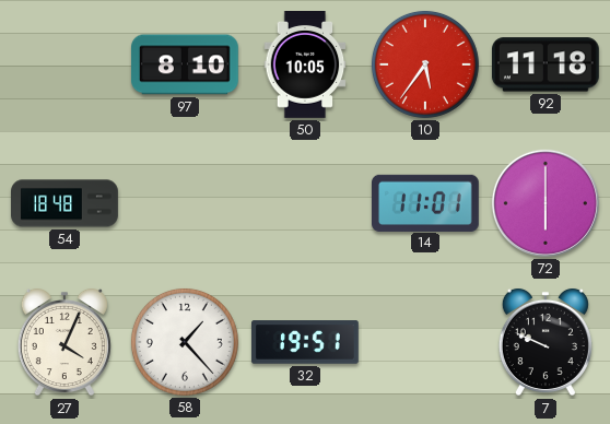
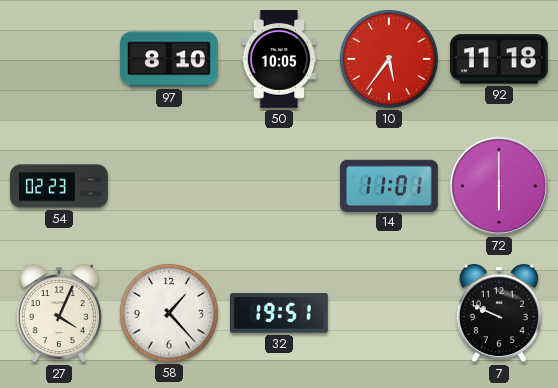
54: 18:48 -> 02:23
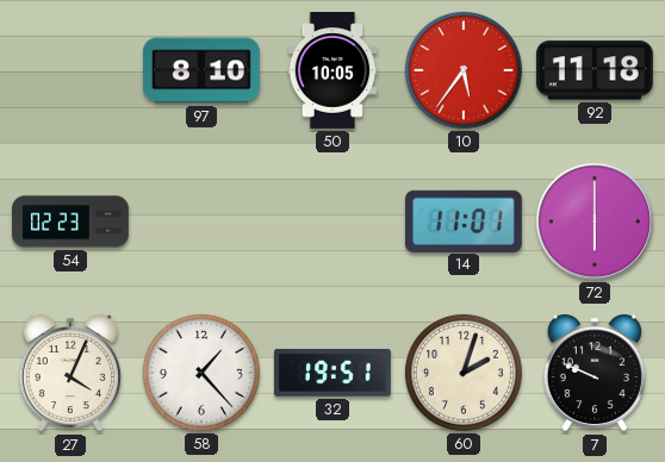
60: none -> 2:03
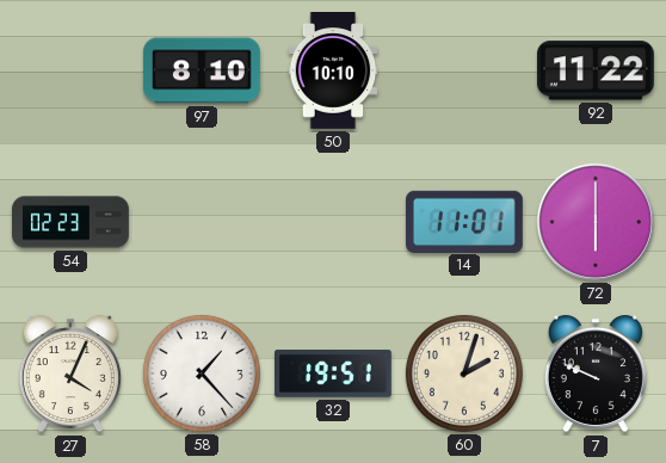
50: 10:05 -> 10:10
10: 5:36 -> none
92: 11:18 -> 11:22
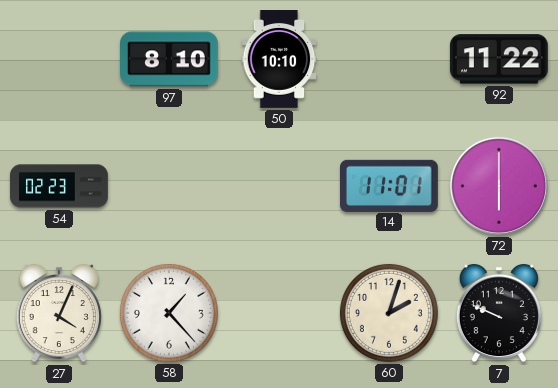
32: 19:51 -> none
